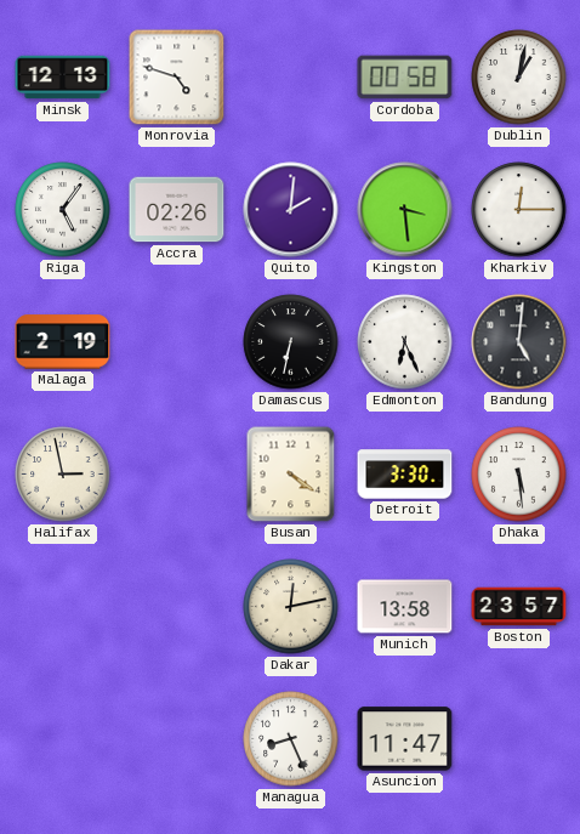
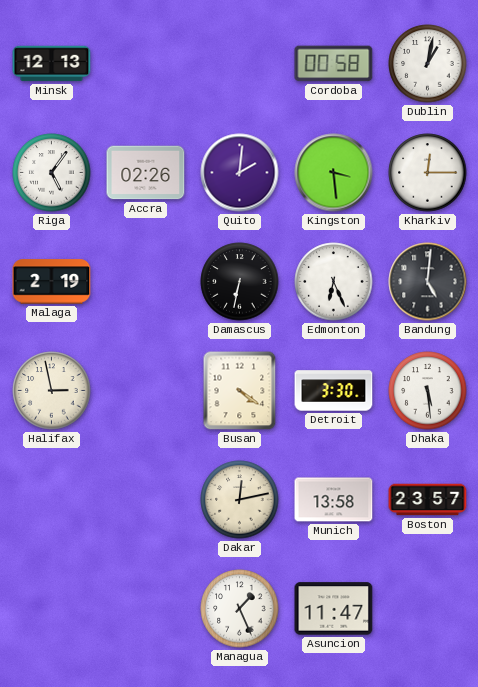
Monrovia: 4:48 -> none
Managua: 8:26 -> 1:26
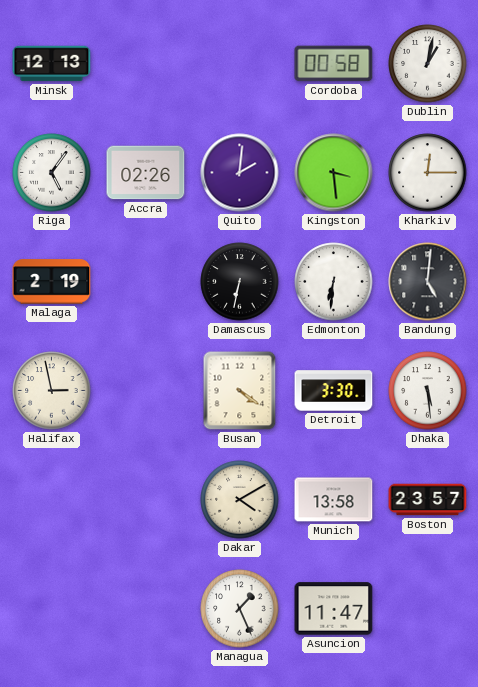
Edmonton: 6:26 -> 6:31
Dakar: 12:13 -> 4:10
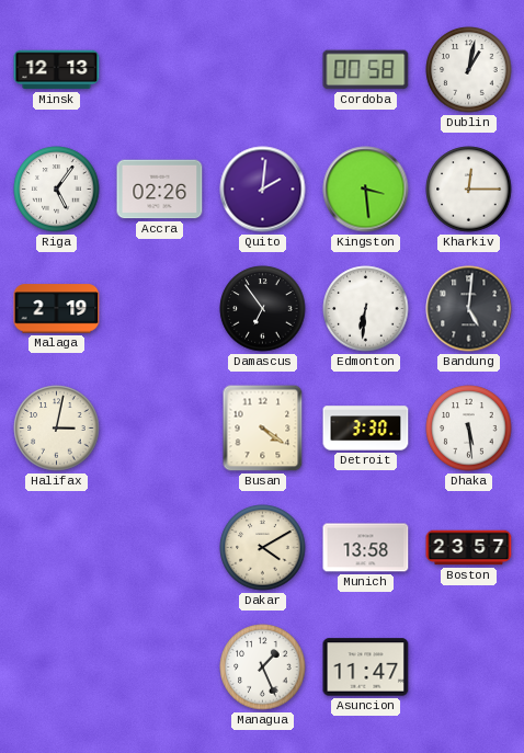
Damascus: 6:32 -> 6:54
Halifax: 2:58 -> 3:02
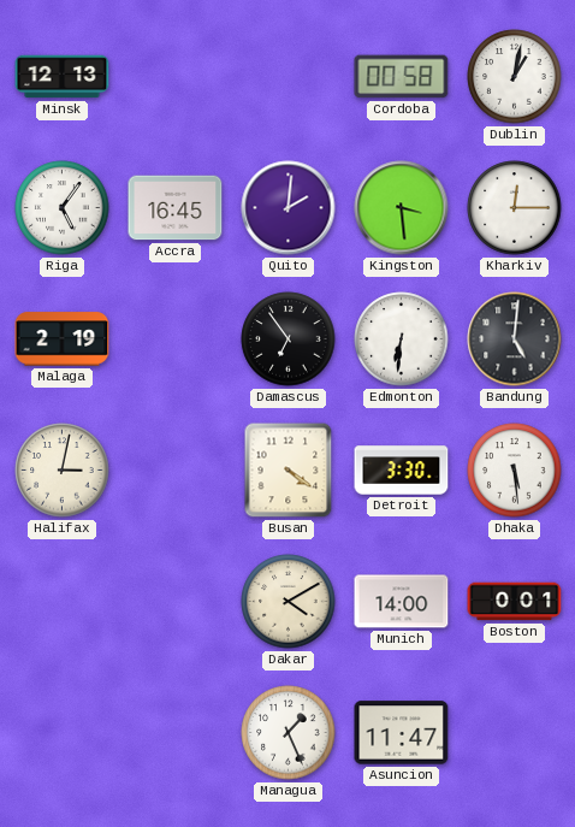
Accra: 02:26 -> 16:45
Munich: 13:58 -> 14:00
Boston: 23:57 -> 0:01
